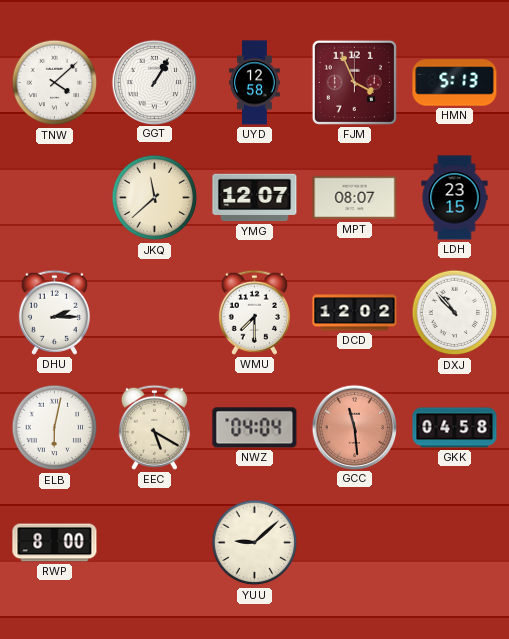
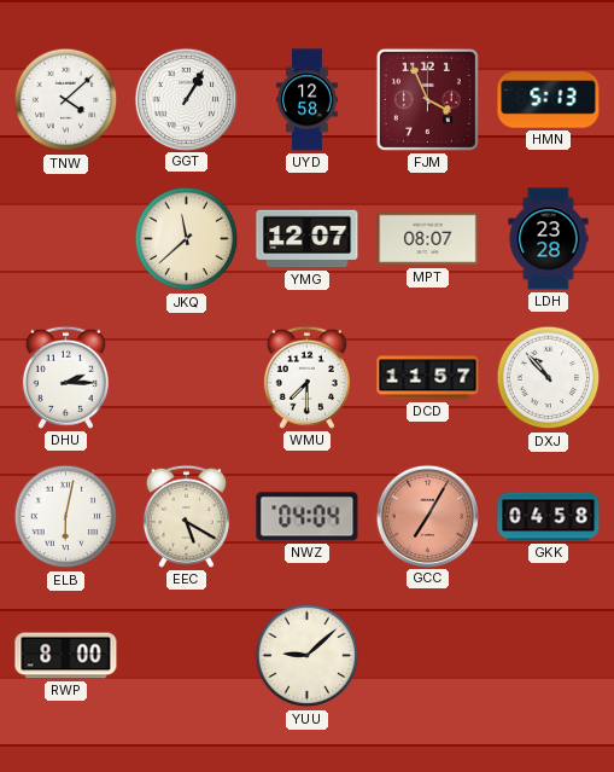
LDH: 23:15 -> 23:28
DCD: 12:02 -> 11:57
GCC: 11:29 -> 7:05
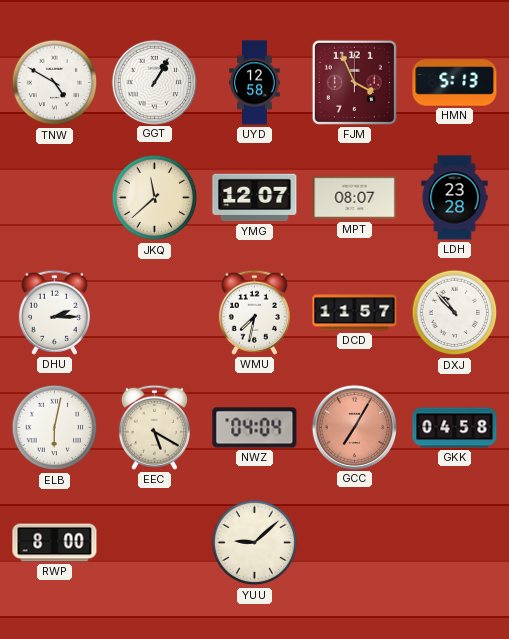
TNW: 4:08 -> 4:50
WMU: 7:30 -> 7:32
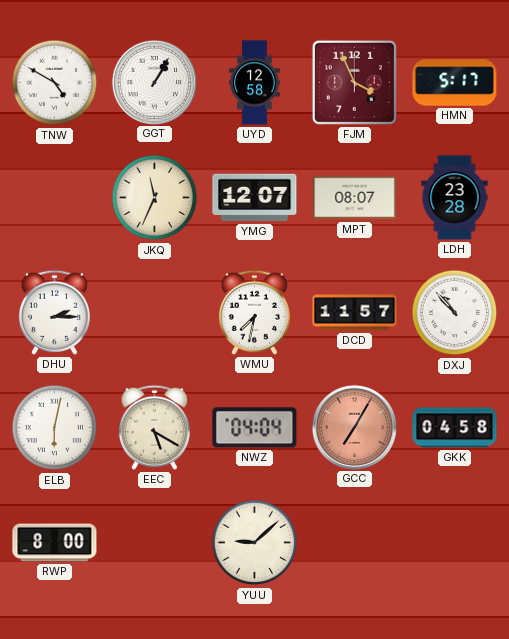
HMN: 5:13 -> 5:17
JKQ: 11:38 -> 11:34
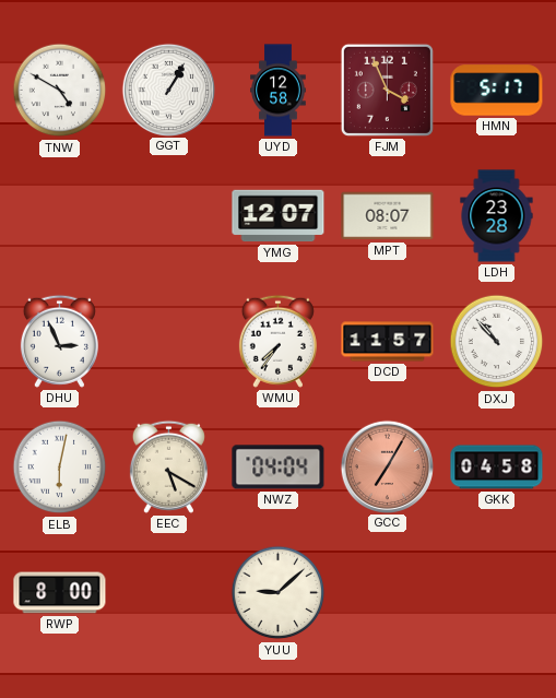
JKQ: 11:34 -> none
DHU: 2:15 -> 2:56
WMU: 7:32 -> 7:36
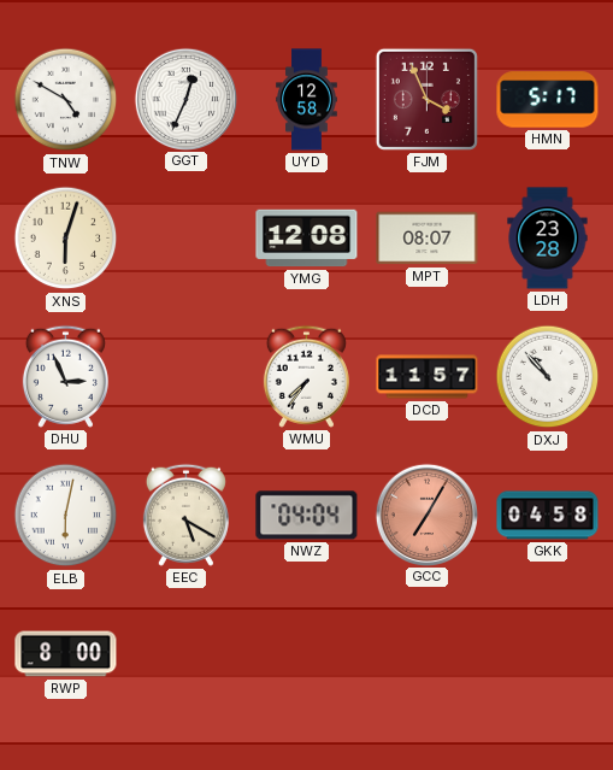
GGT: 1:05 -> 12:34
XNS: none -> 6:03
YMG: 12:07 -> 12:08
YUU: 9:08 -> none
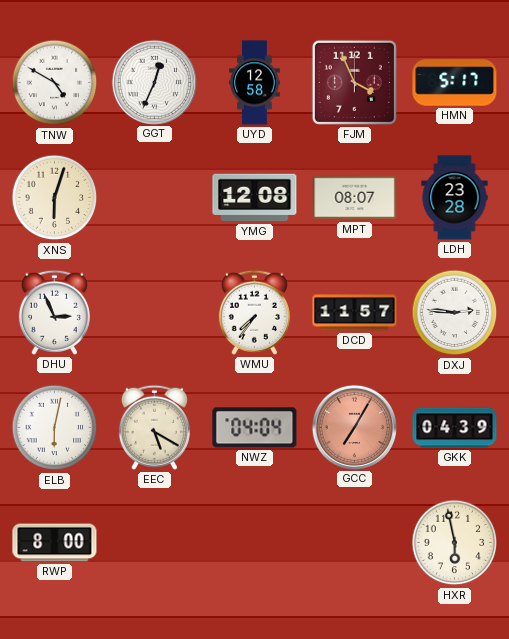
DXJ: 10:53 -> 2:46
GKK: 04:58 -> 04:39
HXR: none -> 5:58
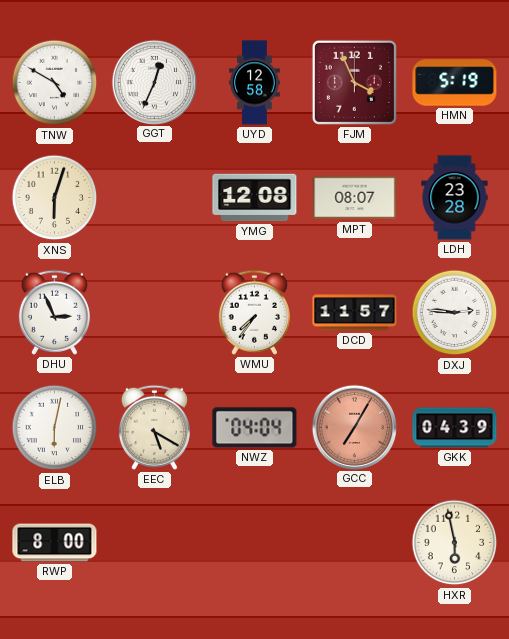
HMN: 5:17 -> 5:19
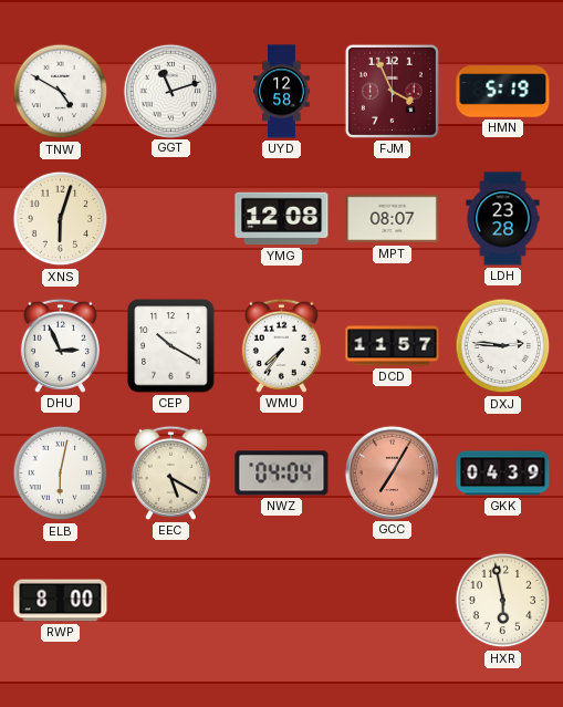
GGT: 12:34 -> 11:12
CEP: none -> 10:20
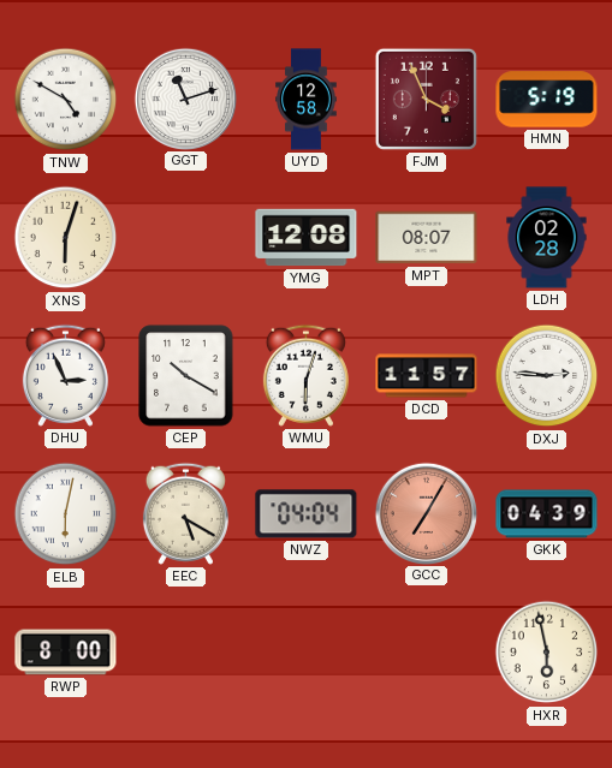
LDH: 23:28 -> 02:28
WMU: 7:36 -> 6:03
